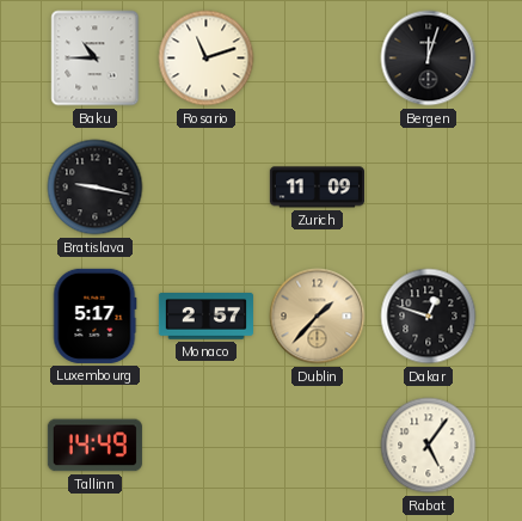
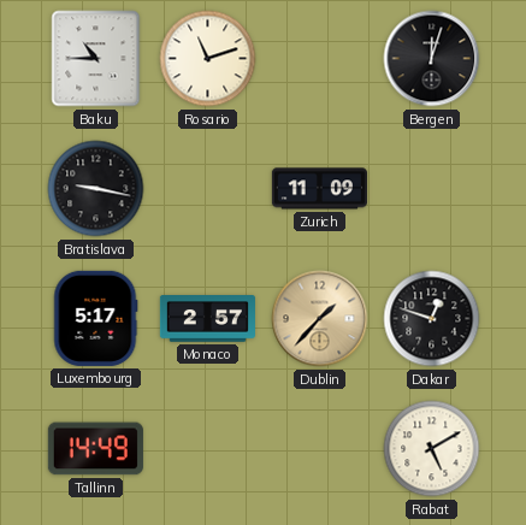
Rabat: 5:06 -> 5:10
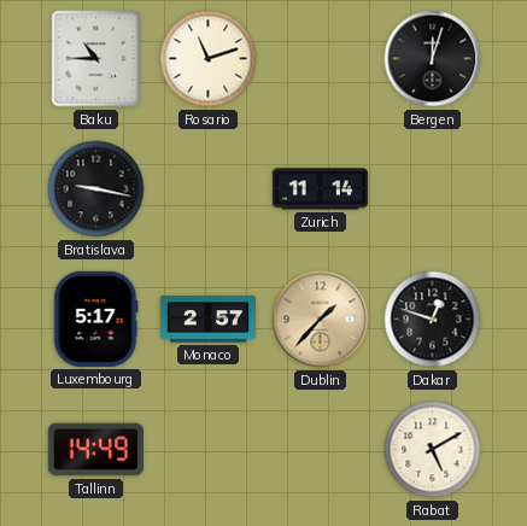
Zurich: 11:09 -> 11:14
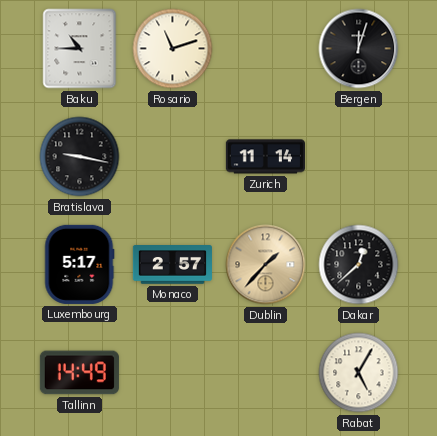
Dakar: 12:48 -> 12:38
Rabat: 5:10 -> 5:05
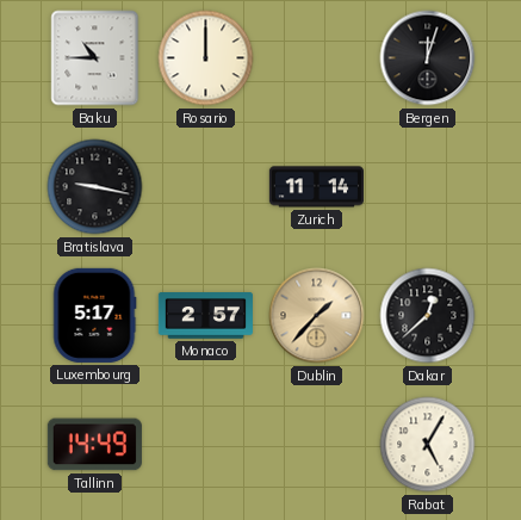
Rosario: 11:12 -> 12:00
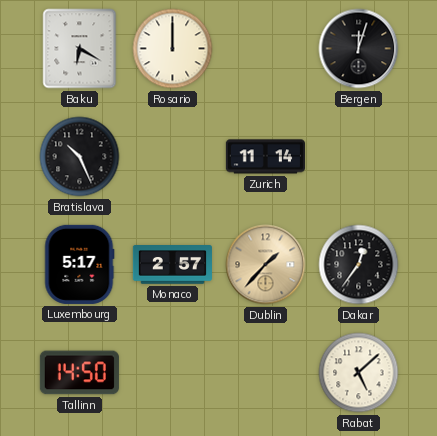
Baku: 10:45 -> 6:20
Bratislava: 9:17 -> 10:26
Dakar: 12:38 -> 12:36
Tallinn: 14:49 -> 14:50
Rabat: 5:05 -> 5:08
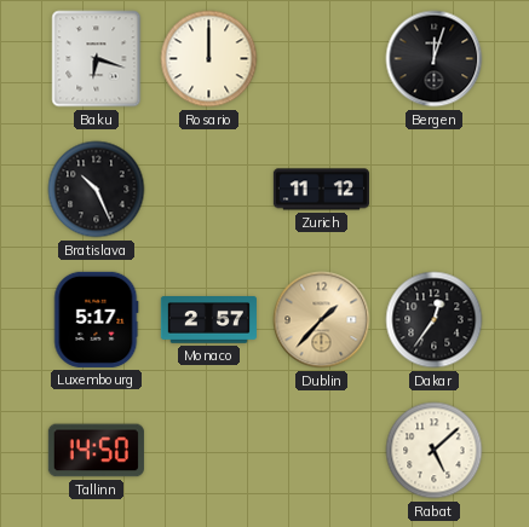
Baku: 6:20 -> 6:18
Zurich: 11:14 -> 11:12
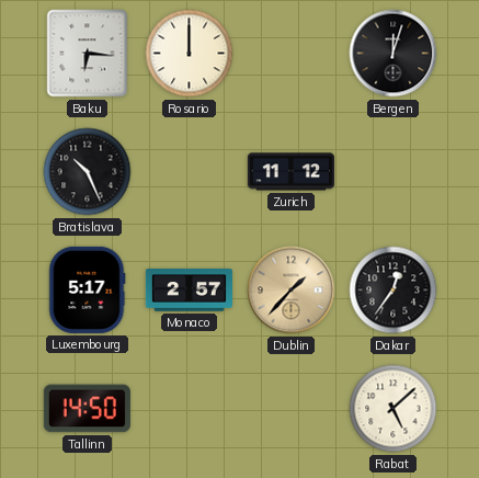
Baku: 6:18 -> 6:16
